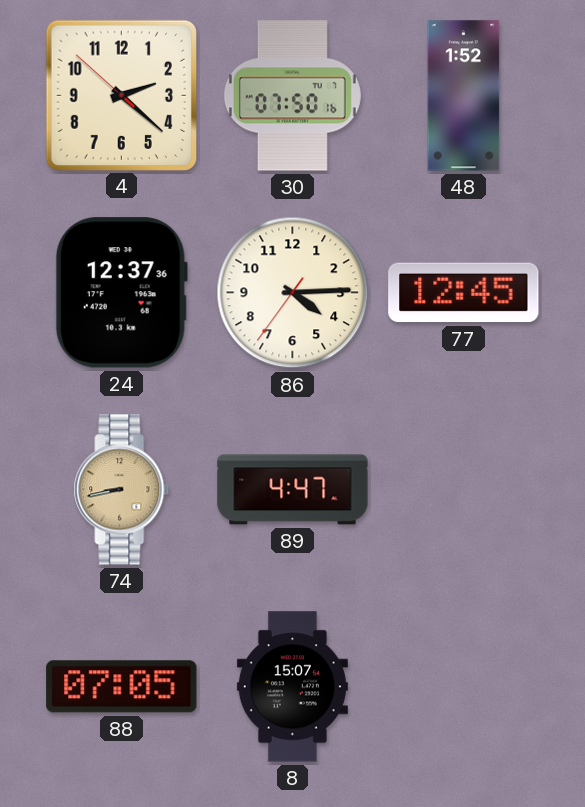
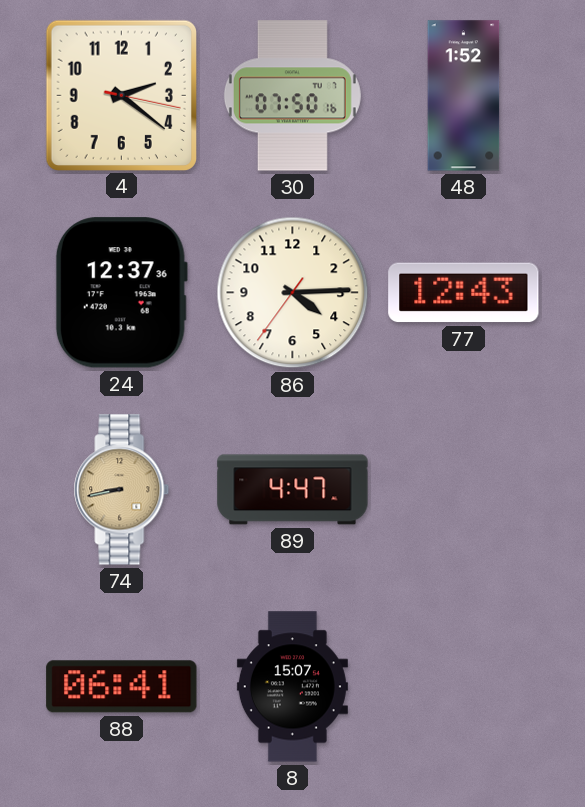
4: 2:21:52 -> 2:21:17
77: 12:45 -> 12:43
88: 07:05 -> 06:41
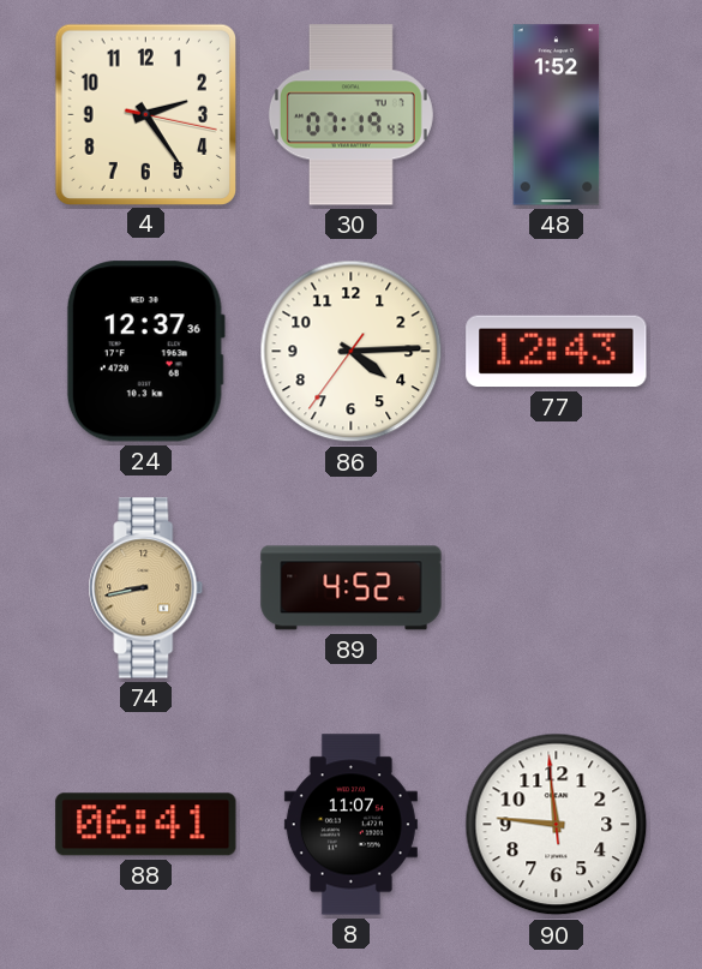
4: 2:21 -> 2:24
30: 07:50 -> 07:19
89: 4:47 -> 4:52
8: 15:07 -> 11:07
90: none -> 11:45
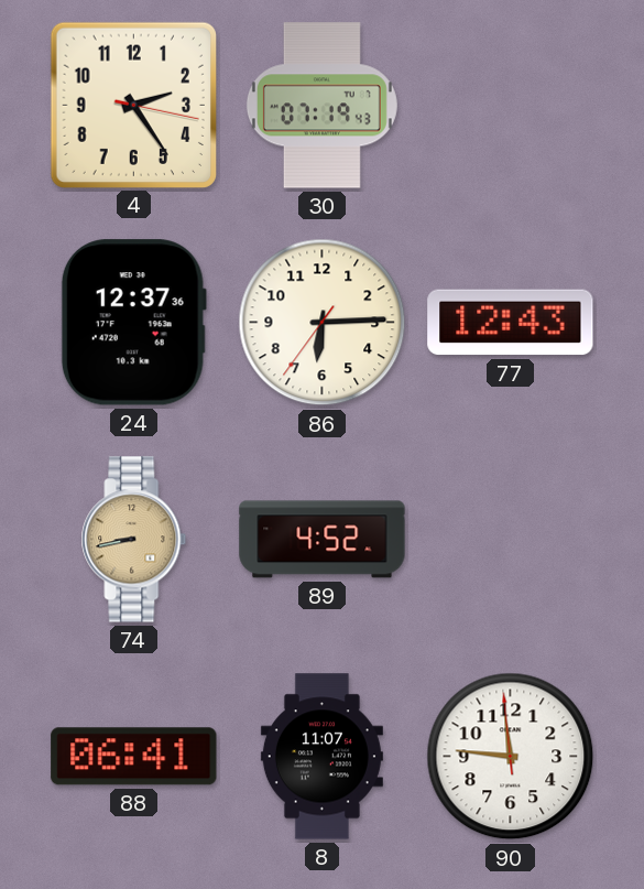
48: 1:52 -> none
86: 4:14 -> 6:14
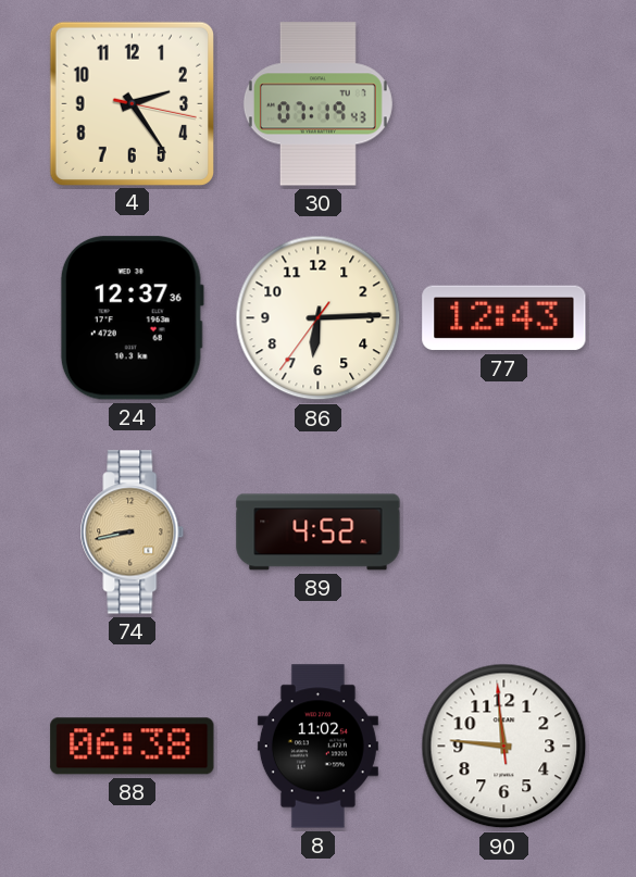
88: 06:41 -> 06:38
8: 11:07 -> 11:02
